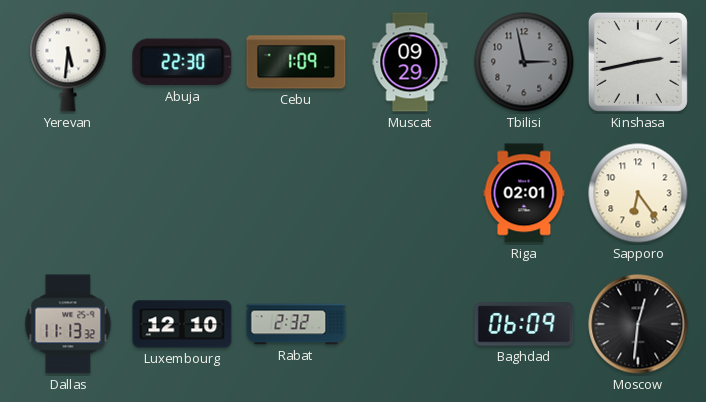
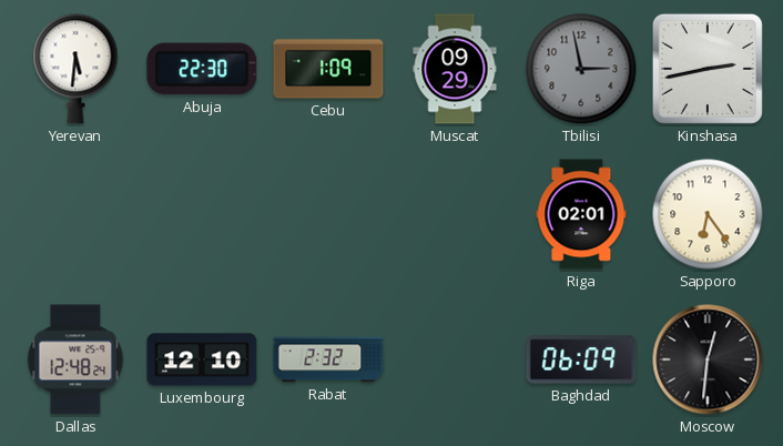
Dallas: 11:13 -> 12:48
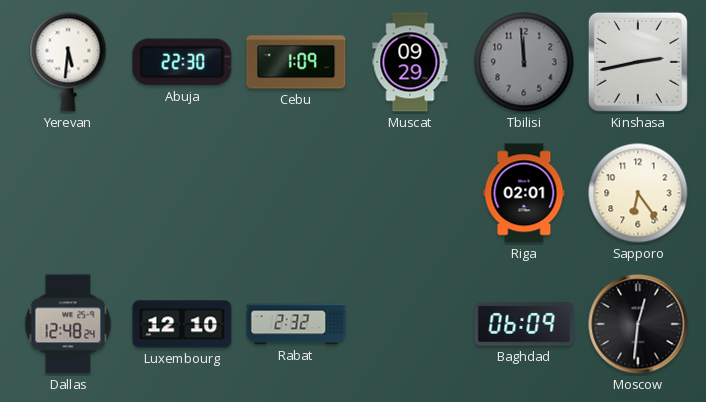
Tbilisi: 2:58 -> 11:59
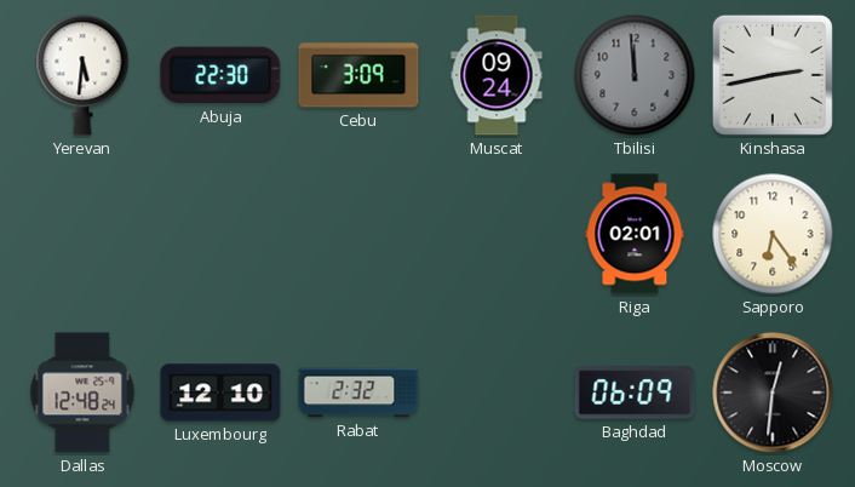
Cebu: 1:09 -> 3:09
Muscat: 09:29 -> 09:24
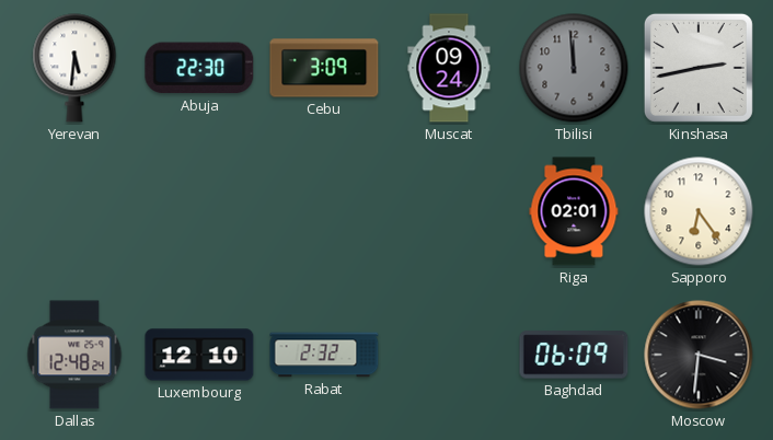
Moscow: 12:31 -> 3:31
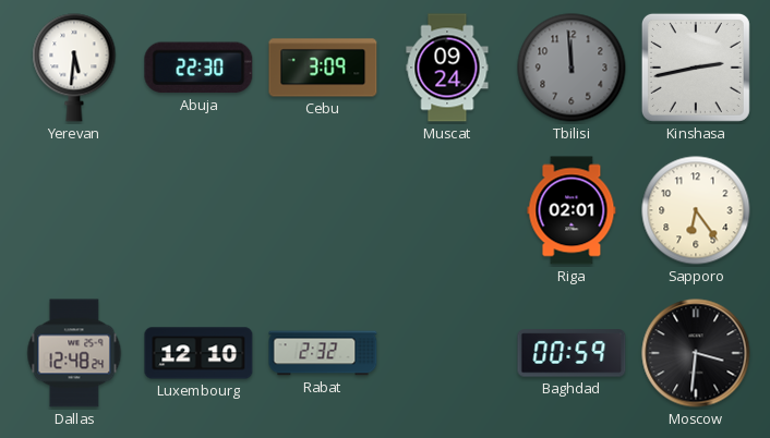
Baghdad: 06:09 -> 00:59
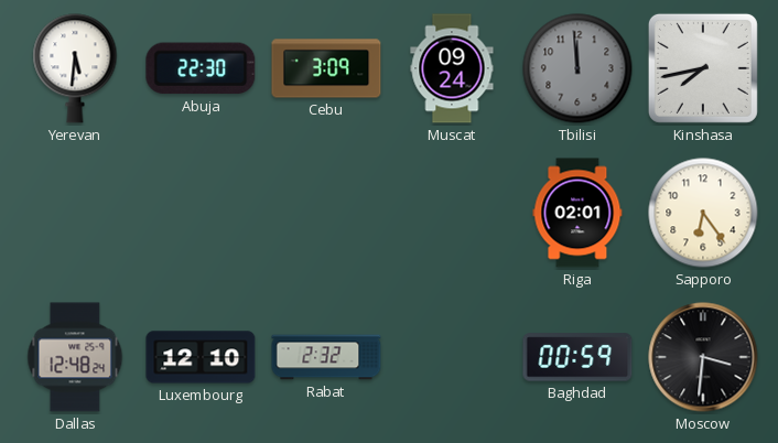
Kinshasa: 2:43 -> 7:43
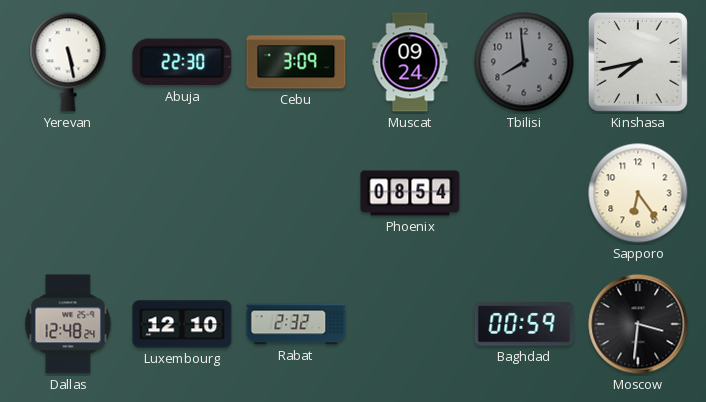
Yerevan: 5:31 -> 5:28
Tbilisi: 11:59 -> 7:59
Phoenix: none -> 08:54
Riga: 02:01 -> none
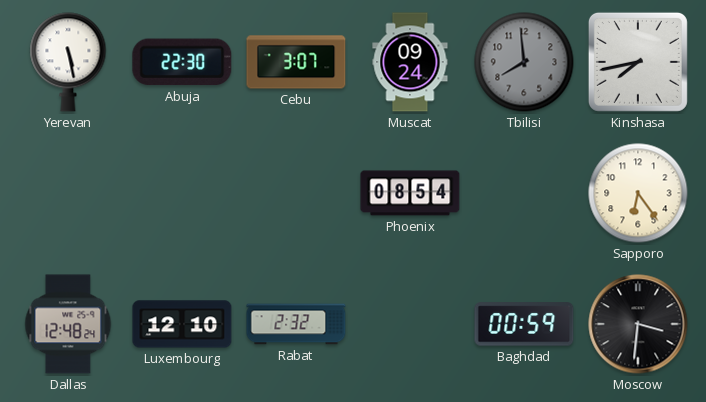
Cebu: 3:09 -> 3:07
